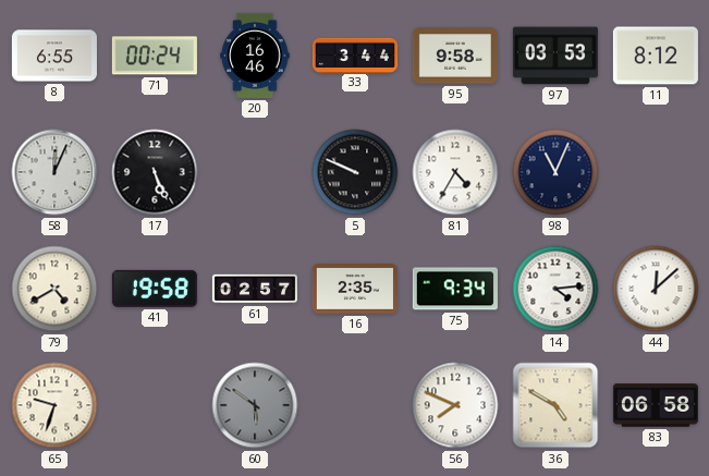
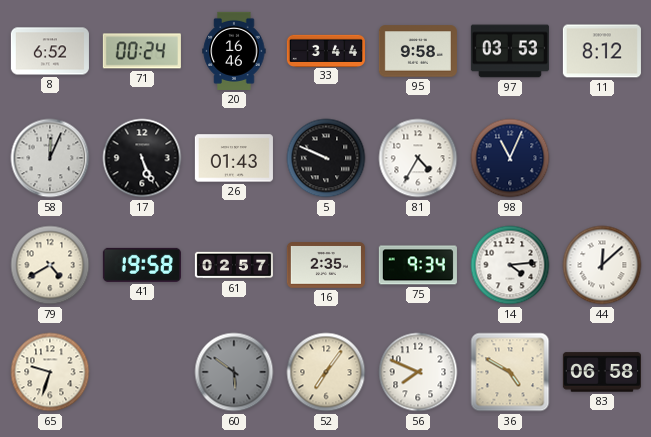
8: 6:55 -> 6:52
26: none -> 01:43
52: none -> 7:06
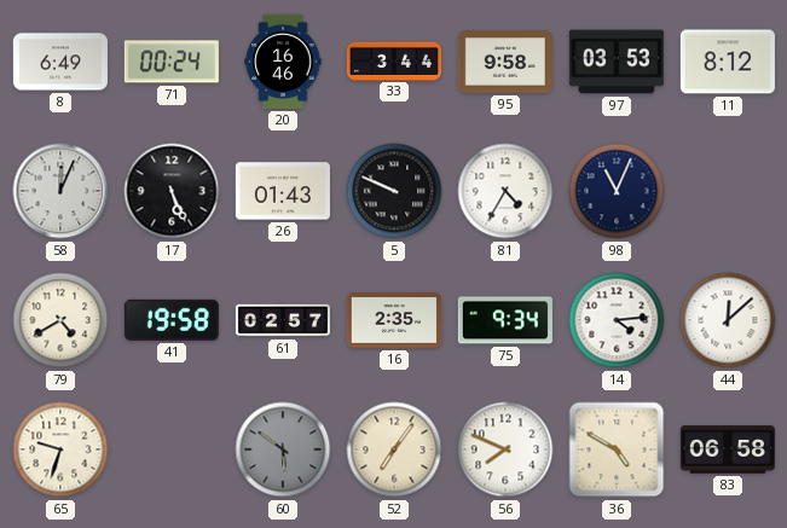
8: 6:52 -> 6:49
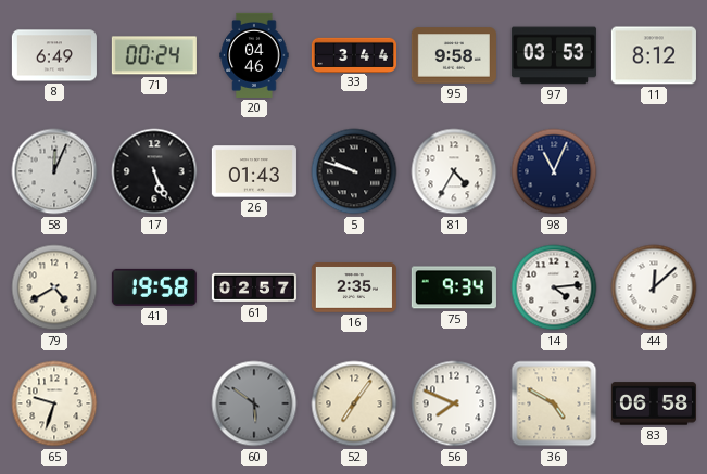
20: 16:46 -> 04:46
5: 9:49 -> 9:48
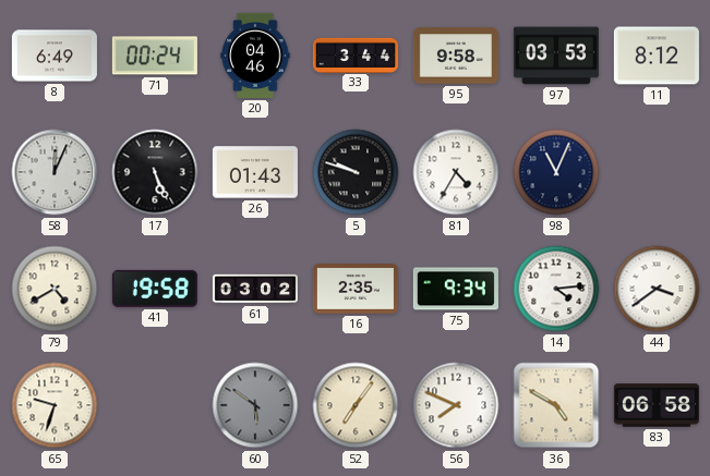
61: 02:57 -> 03:02
44: 12:08 -> 3:39
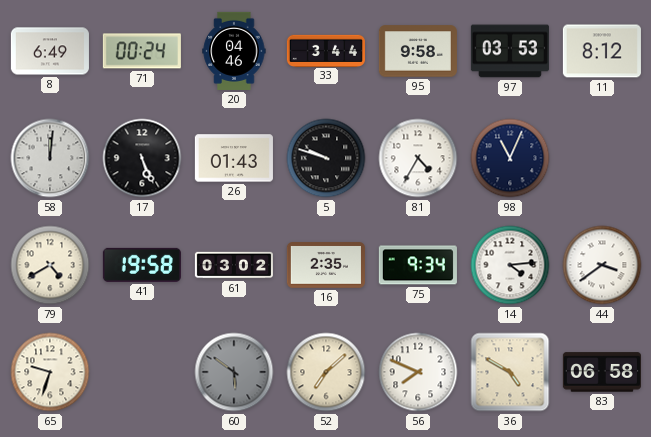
58: 12:04 -> 12:01
52: 7:06 -> 7:08
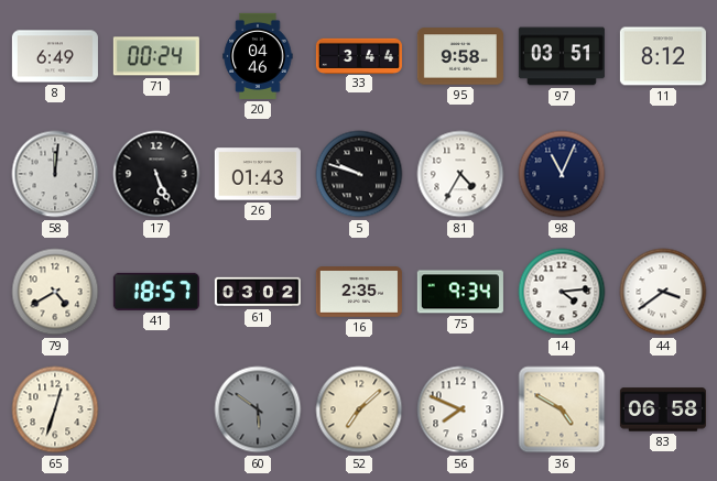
97: 03:53 -> 03:51
41: 19:58 -> 18:57
65: 9:33 -> 12:33
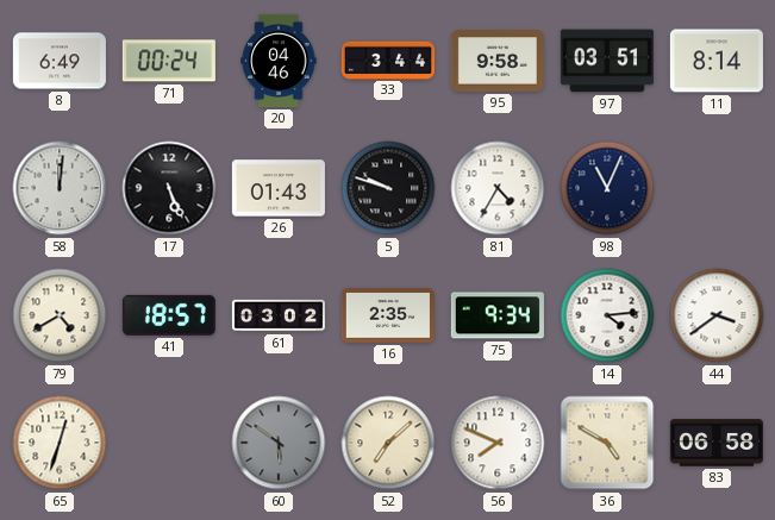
11: 8:12 -> 8:14
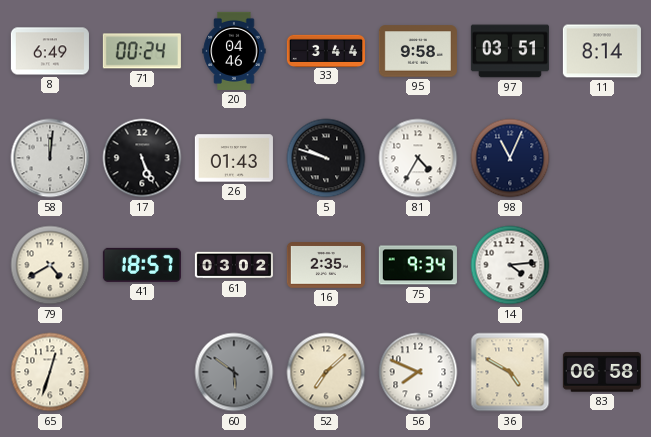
44: 3:39 -> none
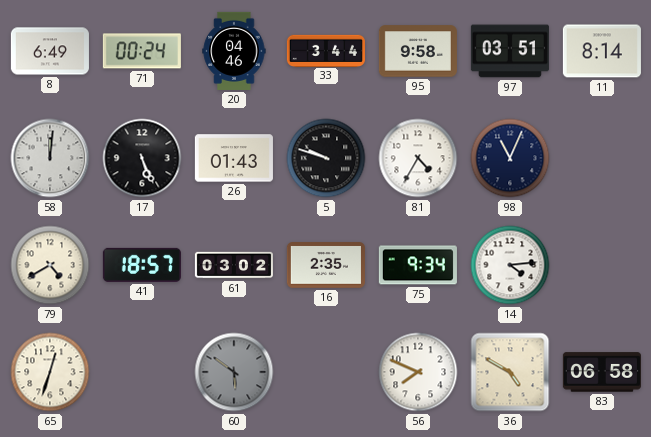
52: 7:08 -> none
